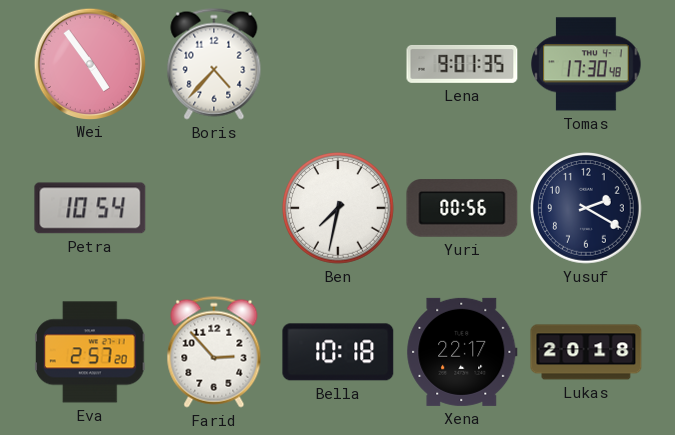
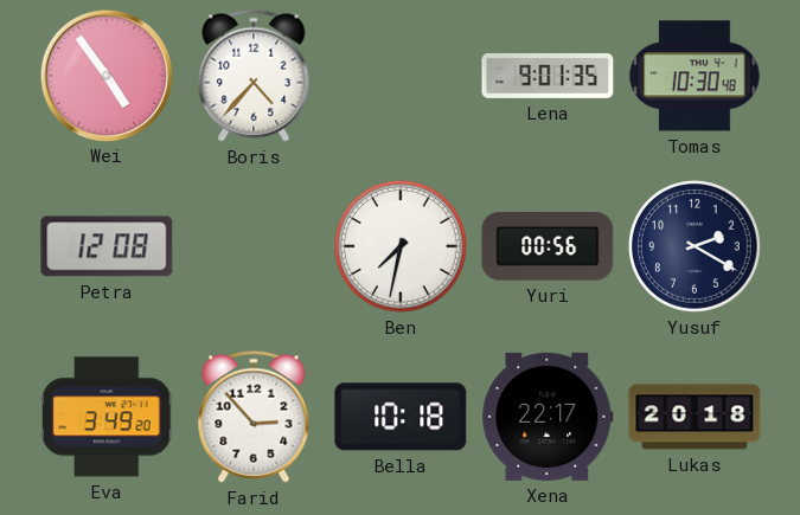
Tomas: 17:30 -> 10:30
Petra: 10:54 -> 12:08
Eva: 2:57 -> 3:49
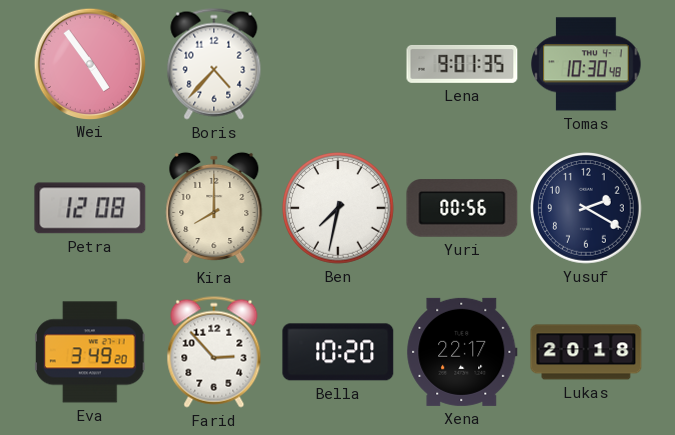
Kira: none -> 8:00
Bella: 10:18 -> 10:20
